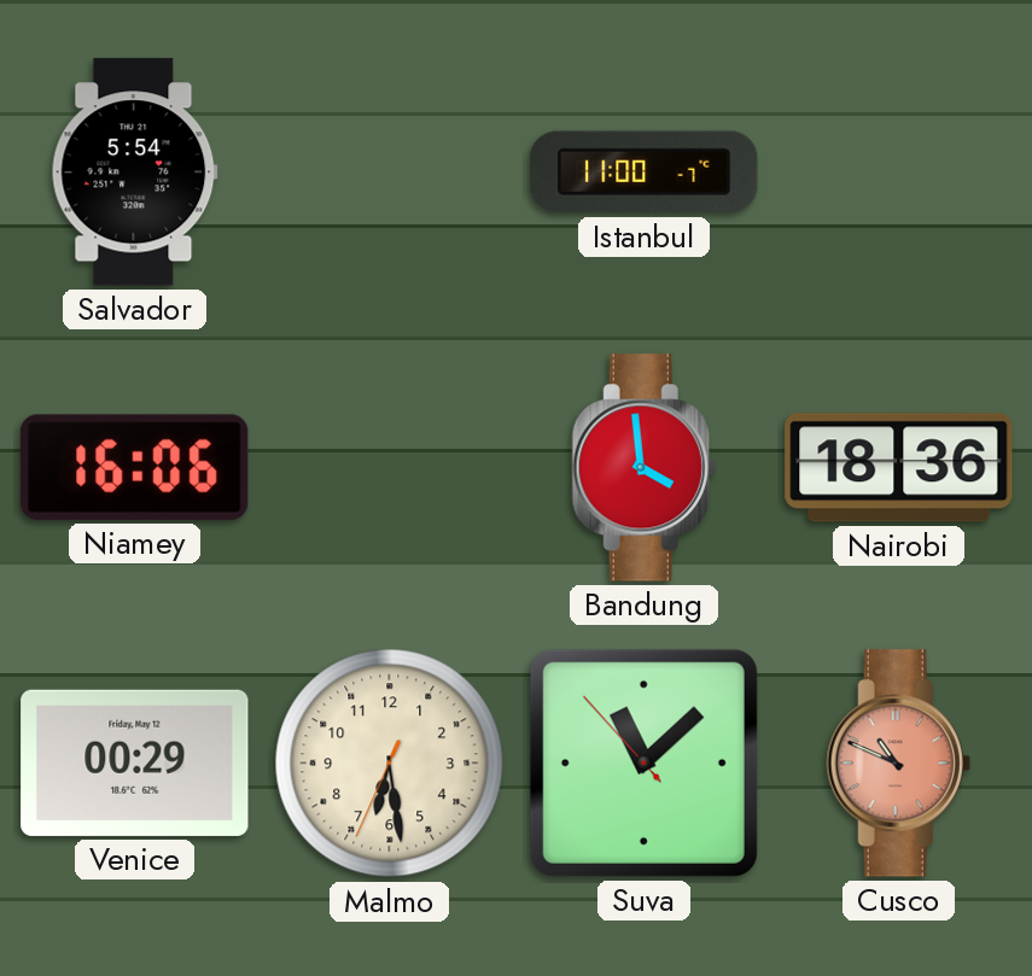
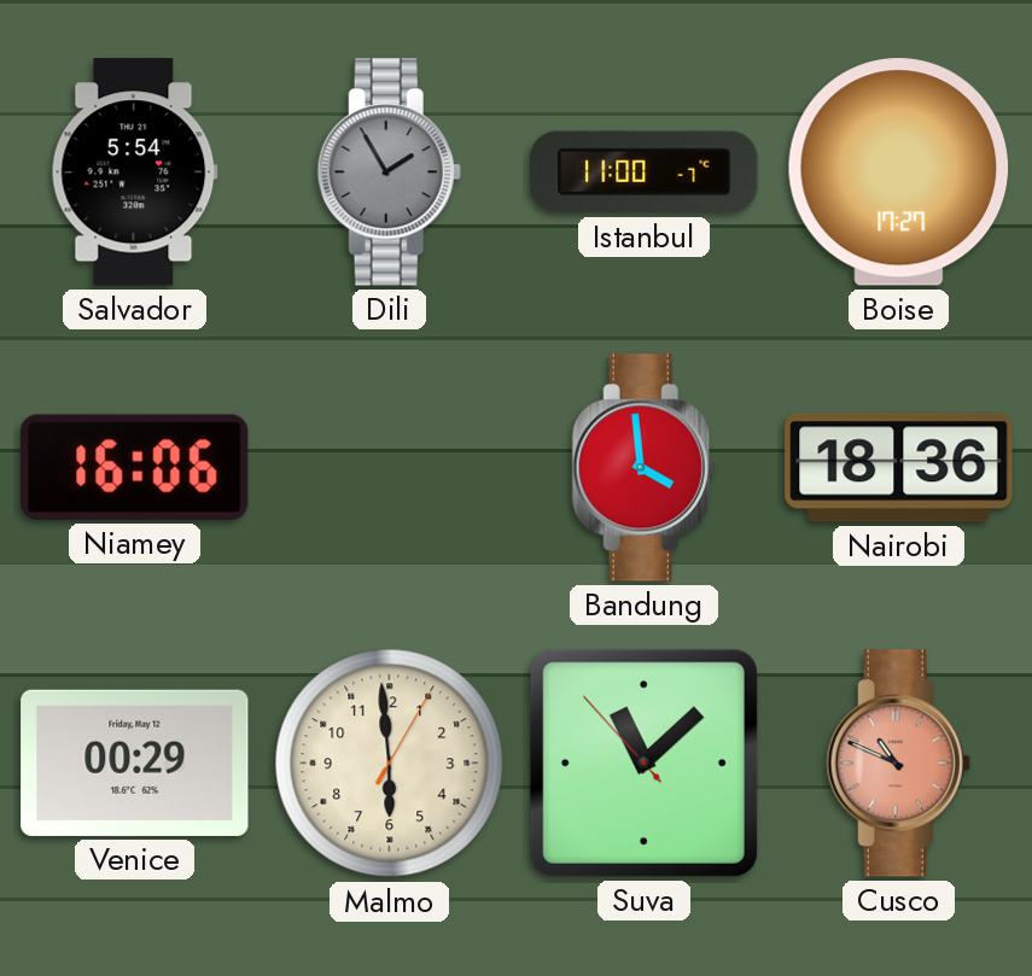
Dili: none -> 1:55
Boise: none -> 17:27
Malmo: 6:28 -> 5:59
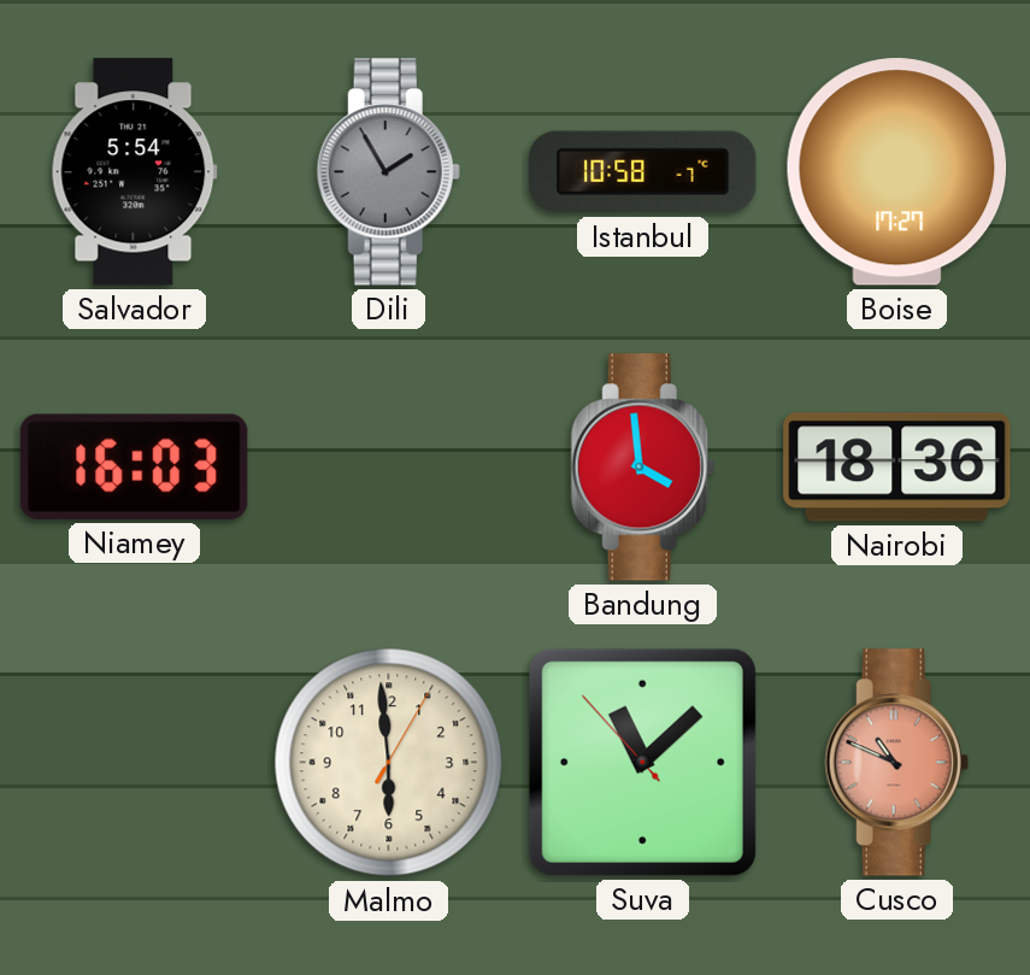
Istanbul: 11:00 -> 10:58
Niamey: 16:06 -> 16:03
Venice: 00:29 -> none
